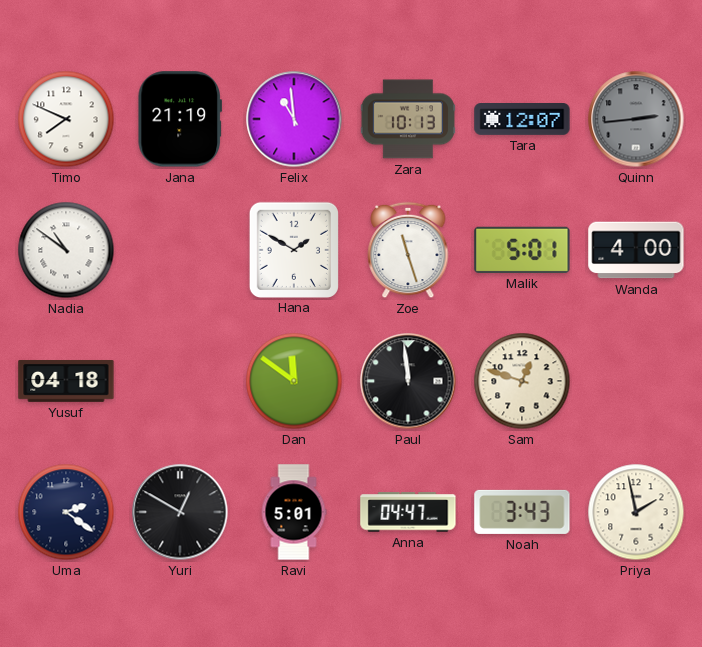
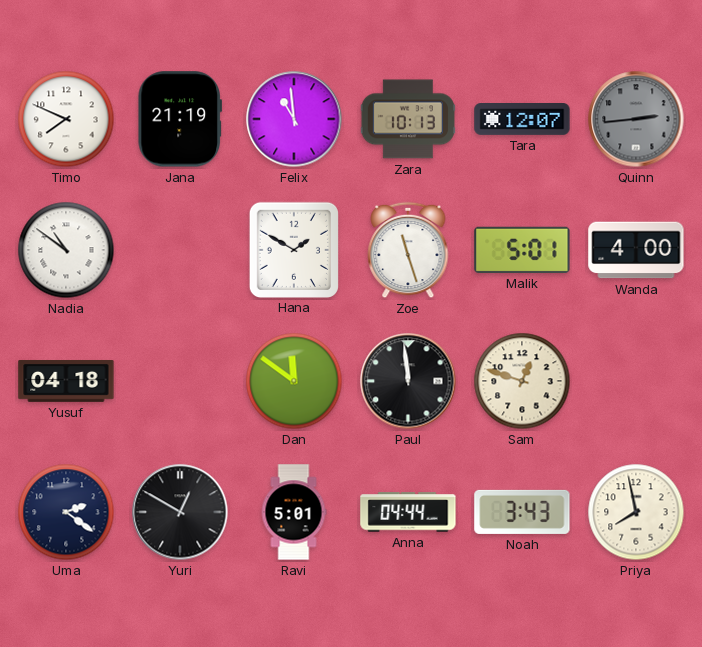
Anna: 04:47 -> 04:44
Priya: 1:58 -> 7:58
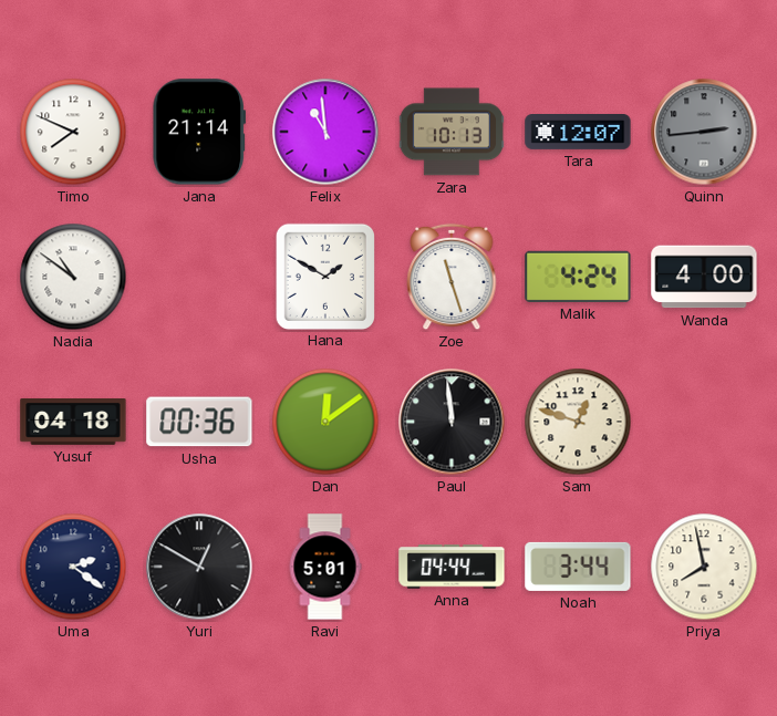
Jana: 21:19 -> 21:14
Malik: 5:01 -> 4:24
Usha: none -> 00:36
Dan: 11:51 -> 12:09
Noah: 3:43 -> 3:44
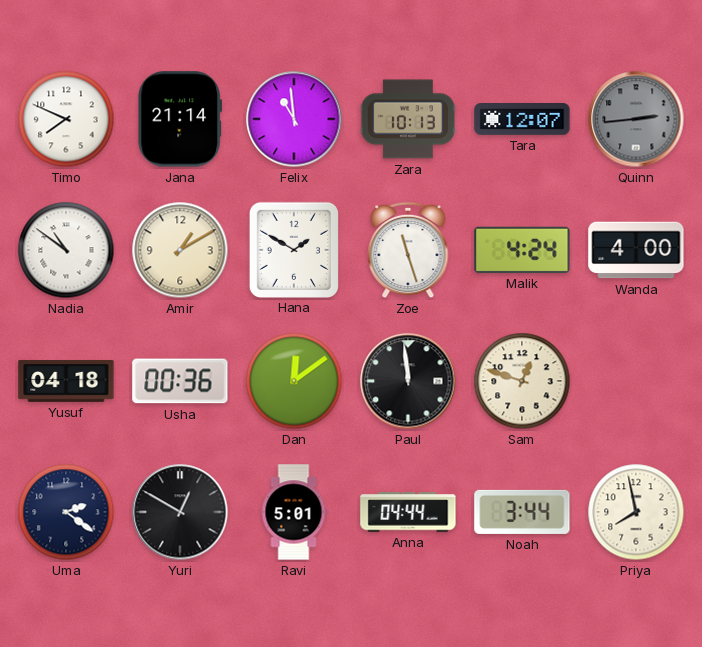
Amir: none -> 1:10
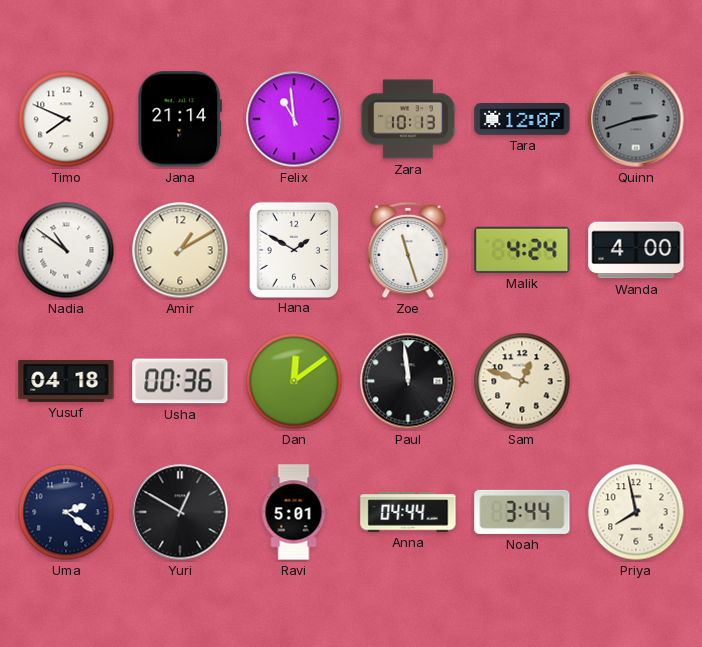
Quinn: 2:44 -> 2:42
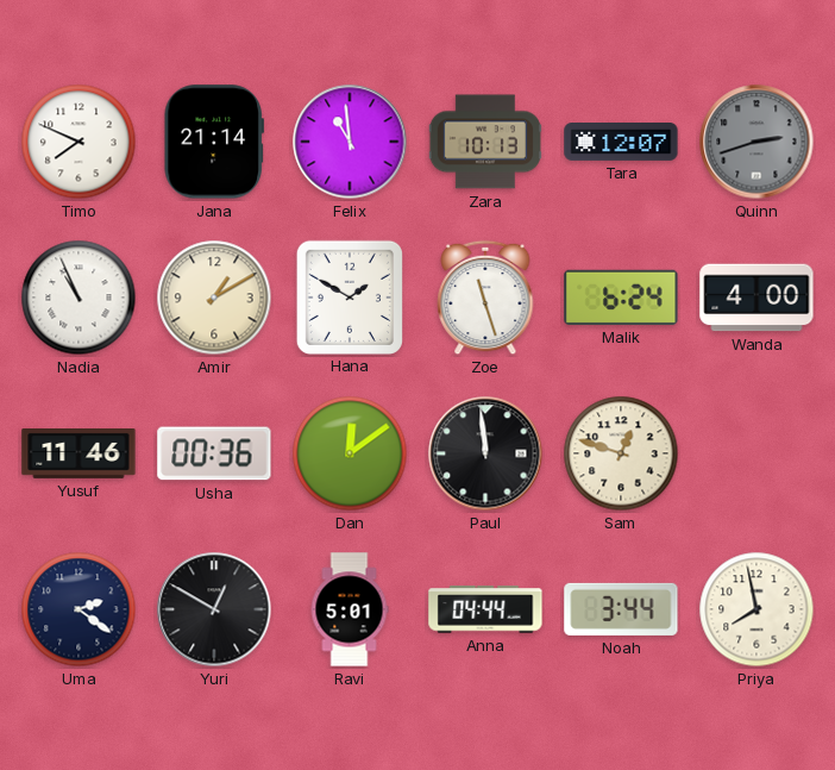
Nadia: 10:51 -> 10:56
Malik: 4:24 -> 6:24
Yusuf: 04:18 -> 11:46
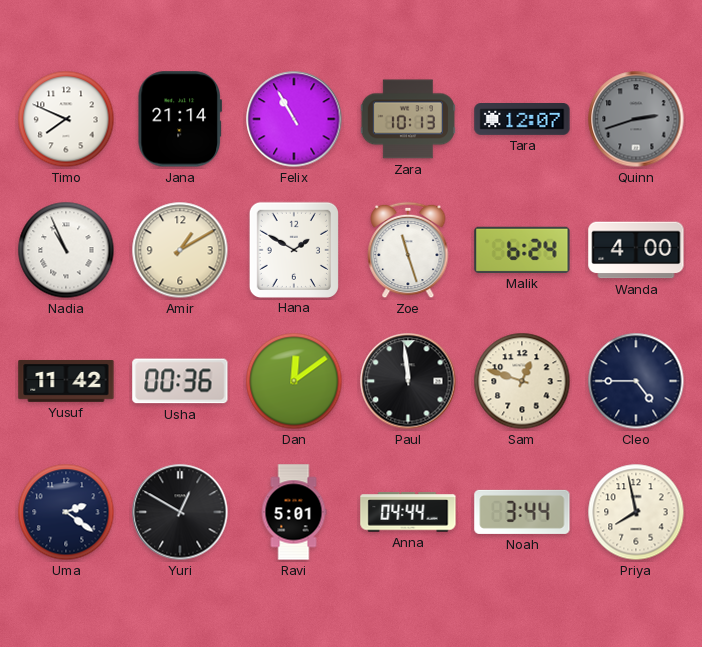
Felix: 10:59 -> 10:55
Yusuf: 11:46 -> 11:42
Cleo: none -> 4:45
